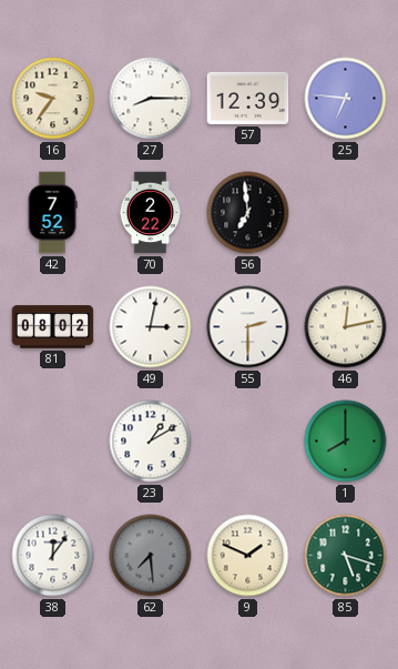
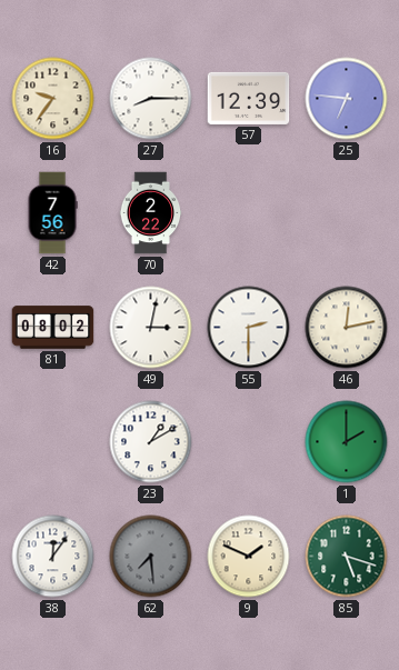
42: 7:52 -> 7:56
56: 6:59 -> none
1: 8:00 -> 2:00
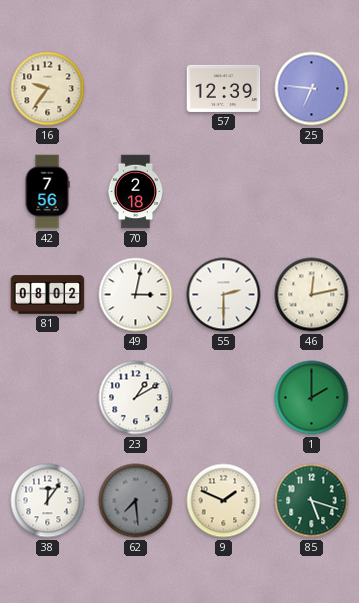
27: 8:15 -> none
70: 2:22 -> 2:18
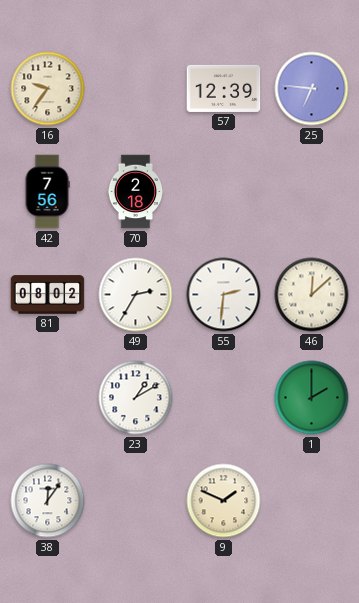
49: 3:02 -> 2:35
55: 2:30 -> 2:31
46: 12:13 -> 12:08
62: 7:29 -> none
85: 5:18 -> none
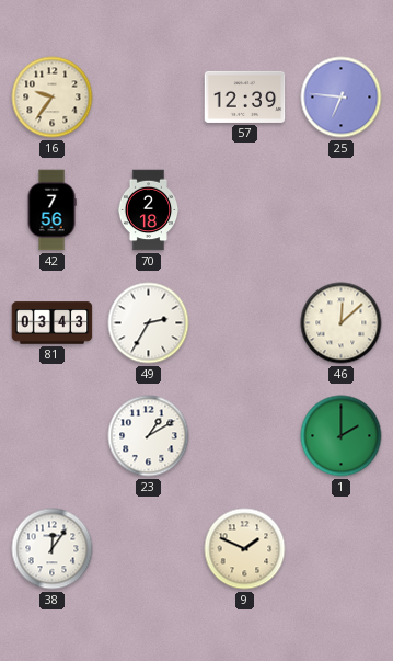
81: 08:02 -> 03:43
55: 2:31 -> none
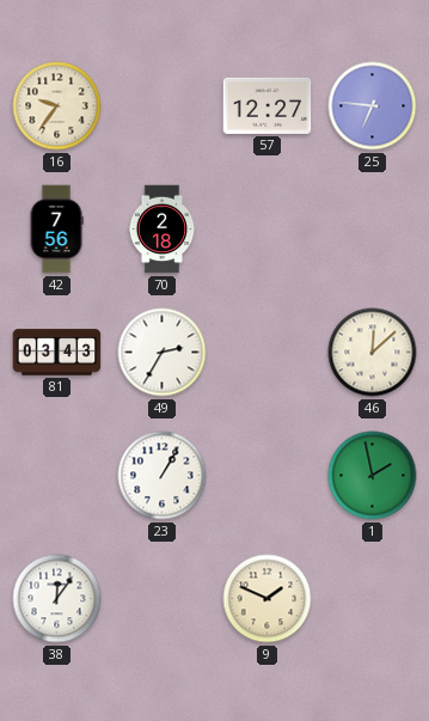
57: 12:39 -> 12:27
23: 1:10 -> 1:05
1: 2:00 -> 1:58
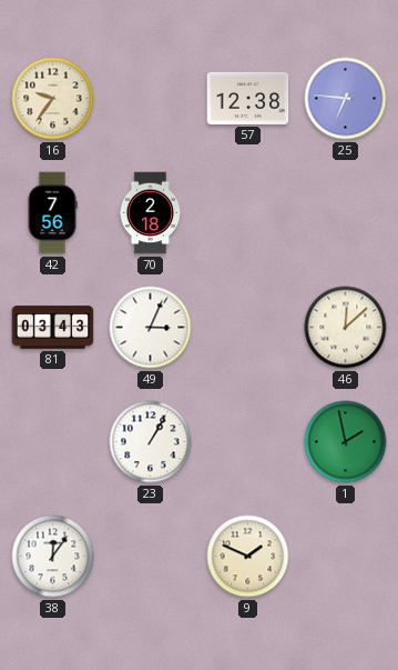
57: 12:27 -> 12:38
49: 2:35 -> 3:04
